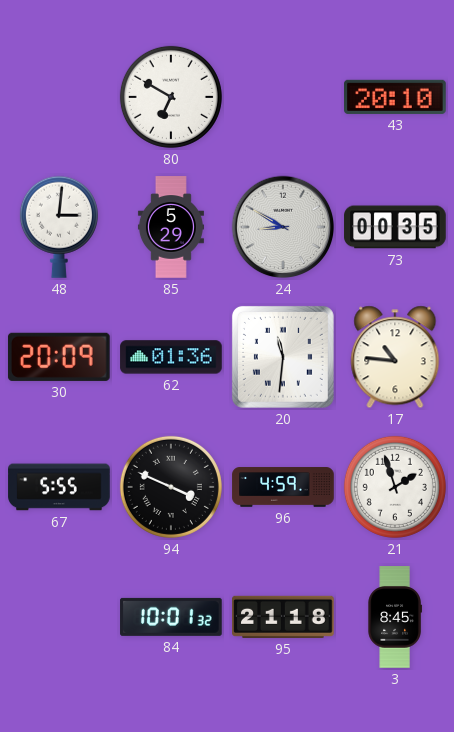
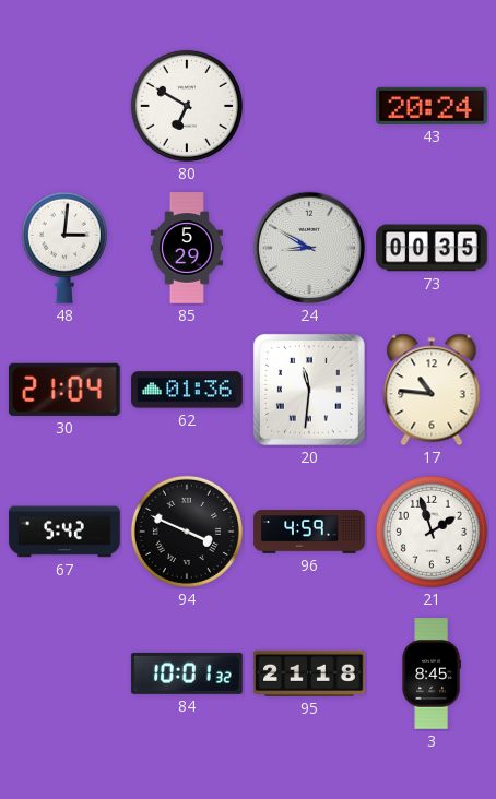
43: 20:10 -> 20:24
30: 20:09 -> 21:04
67: 5:55 -> 5:42
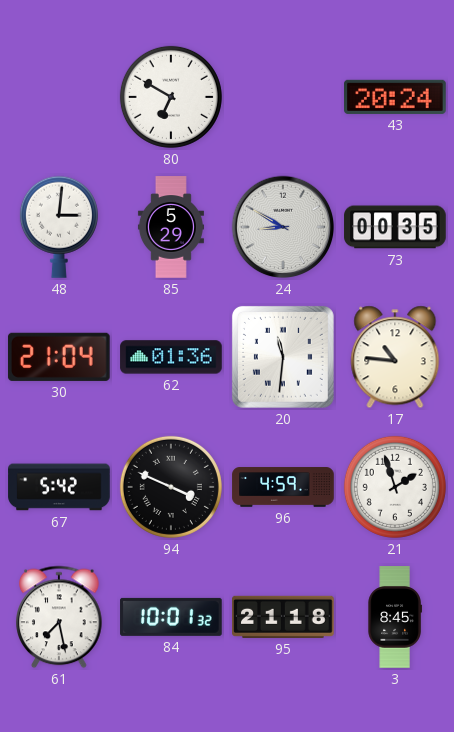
61: none -> 7:28
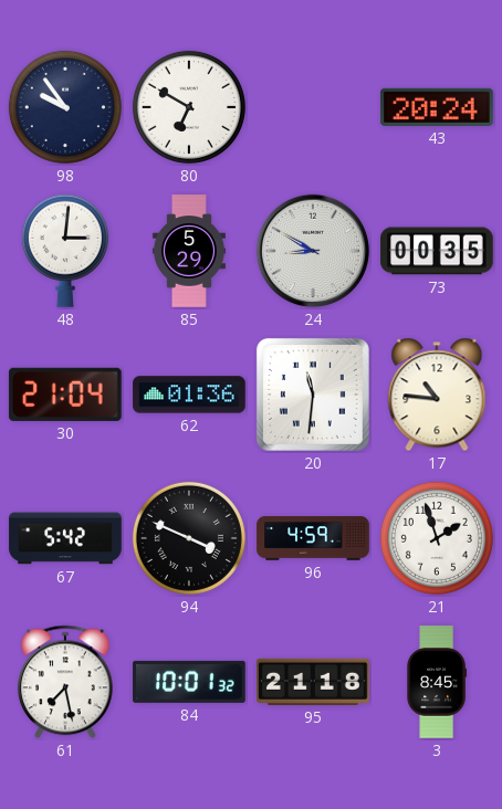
98: none -> 9:54
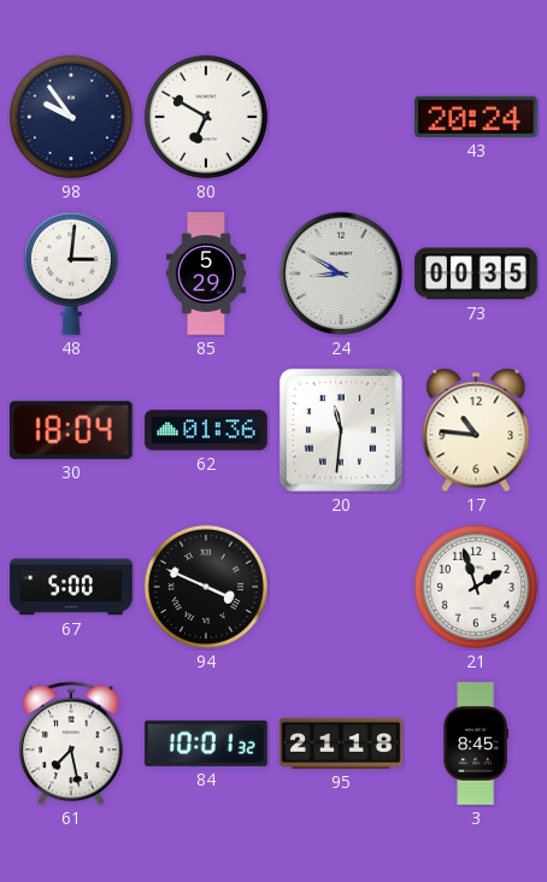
30: 21:04 -> 18:04
67: 5:42 -> 5:00
96: 4:59 -> none
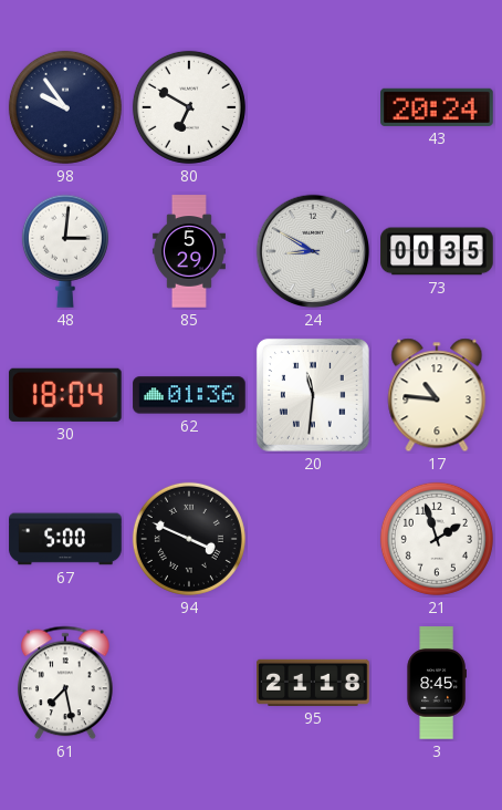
84: 10:01 -> none
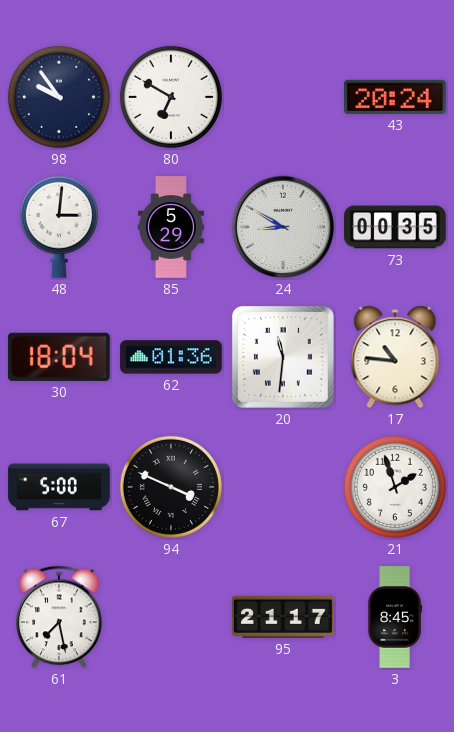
95: 21:18 -> 21:17
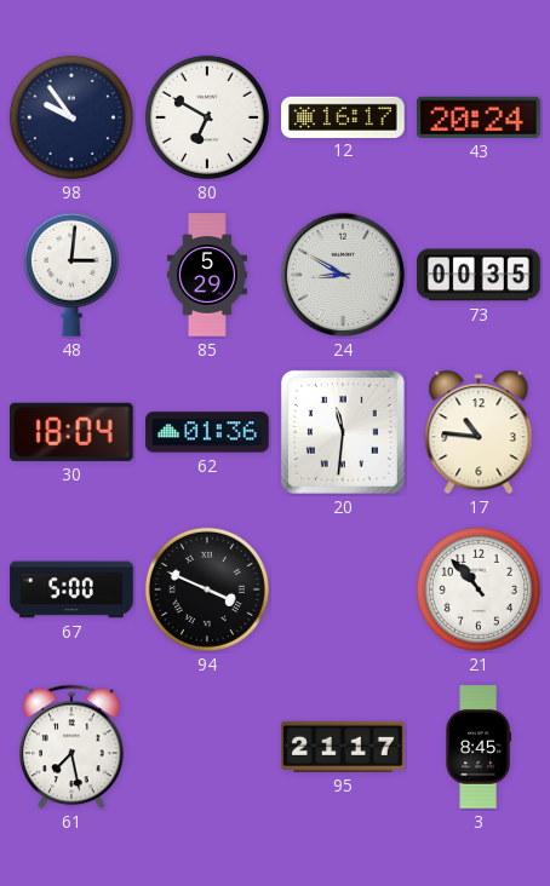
12: none -> 16:17
21: 1:57 -> 10:53
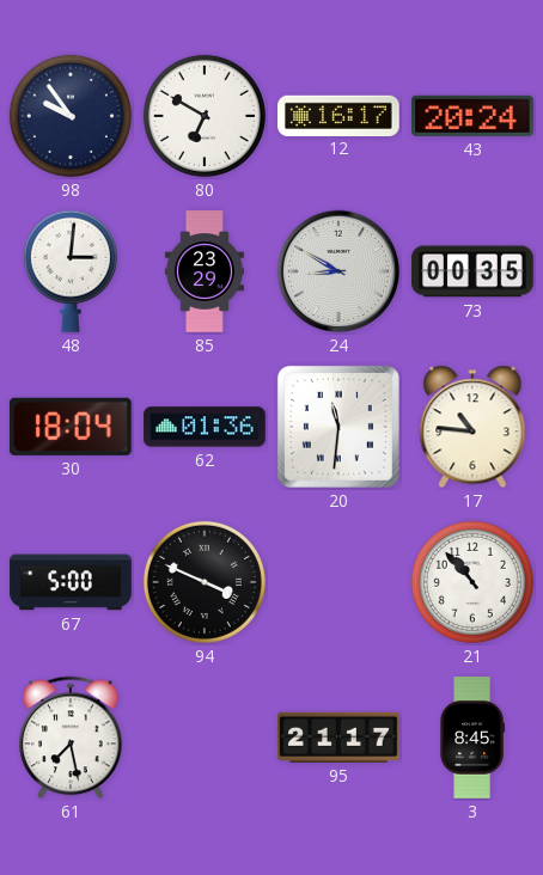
85: 5:29 -> 23:29
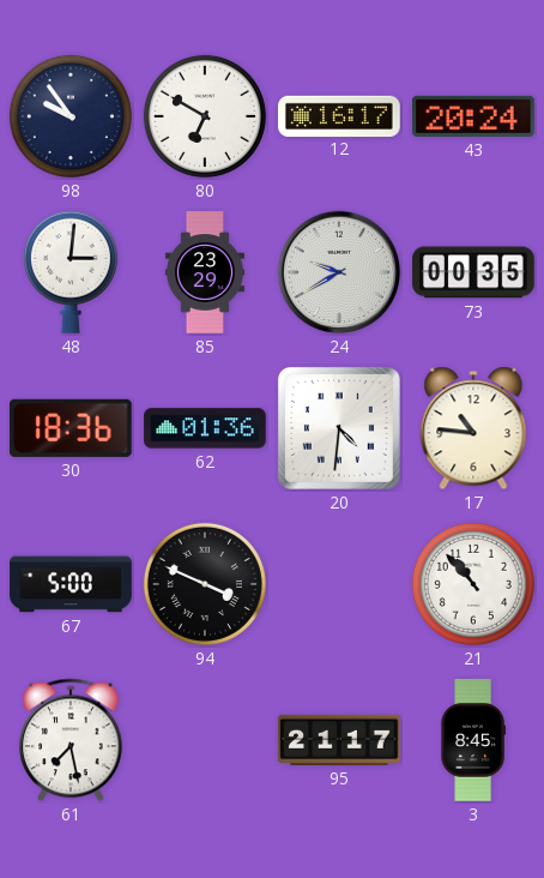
24: 8:50 -> 9:40
30: 18:04 -> 18:36
20: 11:31 -> 4:31
